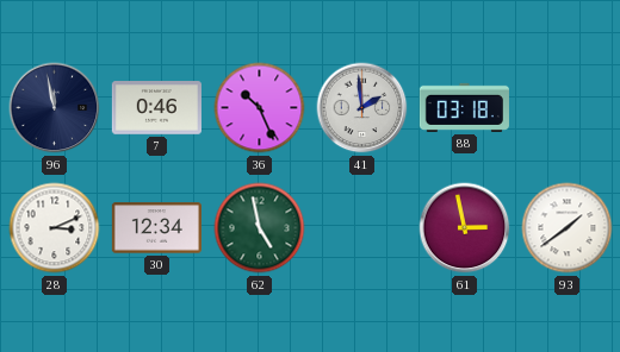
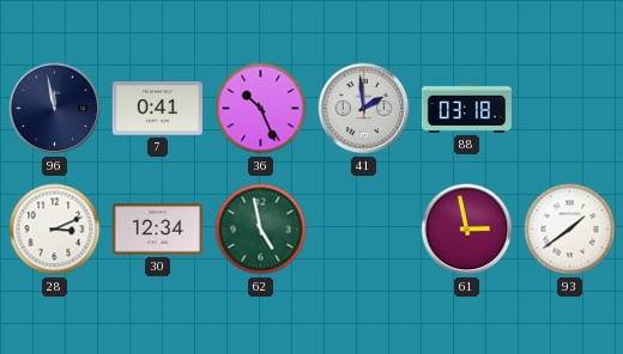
7: 0:46 -> 0:41
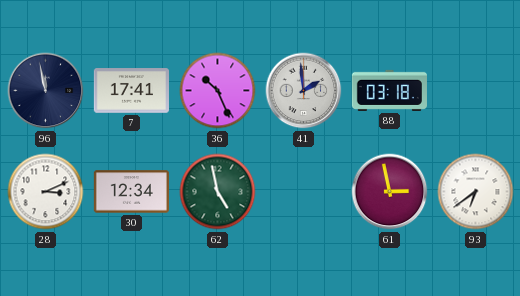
7: 0:41 -> 17:41
93: 1:39 -> 6:39
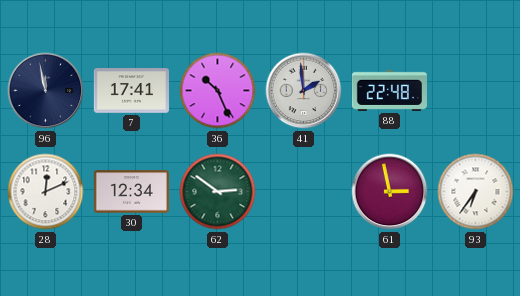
88: 03:18 -> 22:48
28: 3:11 -> 12:11
62: 4:58 -> 2:51
93: 6:39 -> 6:36
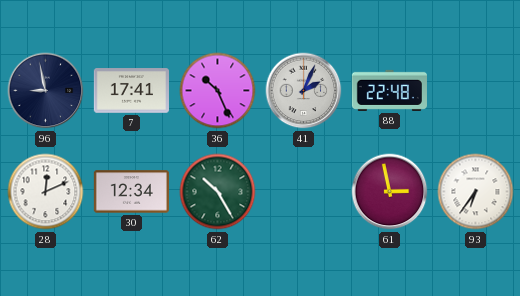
96: 11:58 -> 8:58
41: 1:59 -> 2:04
62: 2:51 -> 10:25
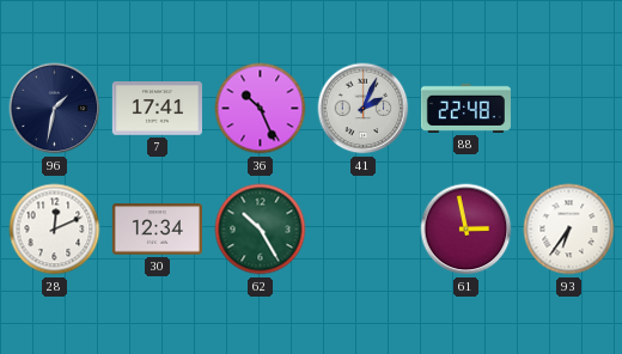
96: 8:58 -> 1:32
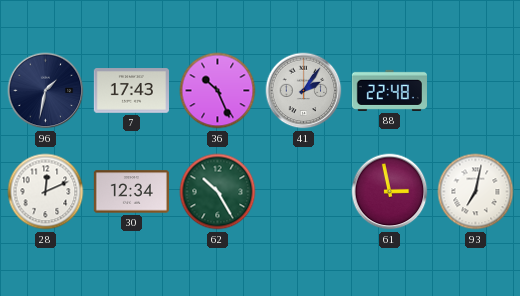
7: 17:41 -> 17:43
41: 2:04 -> 2:06
93: 6:36 -> 7:02
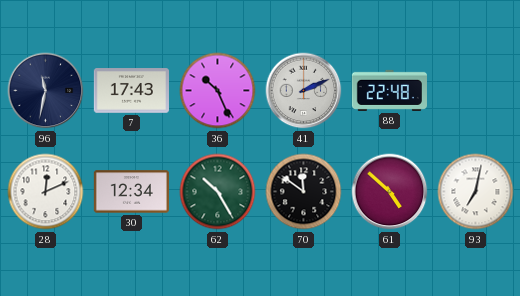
96: 1:32 -> 11:32
41: 2:06 -> 2:11
70: none -> 11:51
61: 2:58 -> 4:52
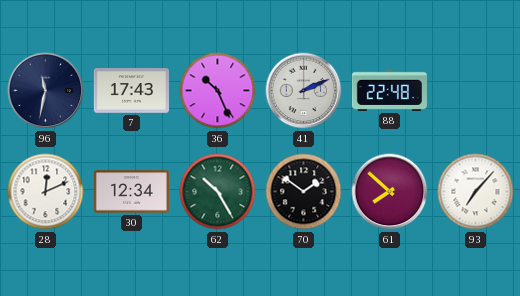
70: 11:51 -> 1:51
61: 4:52 -> 7:52
93: 7:02 -> 7:07
